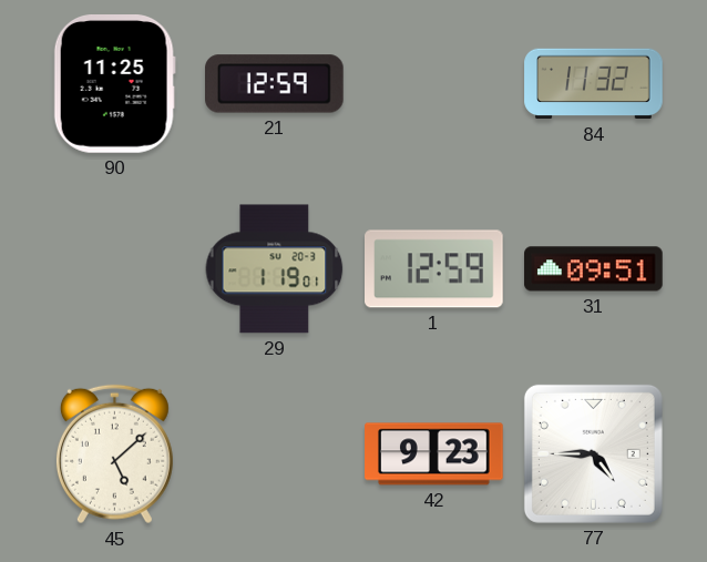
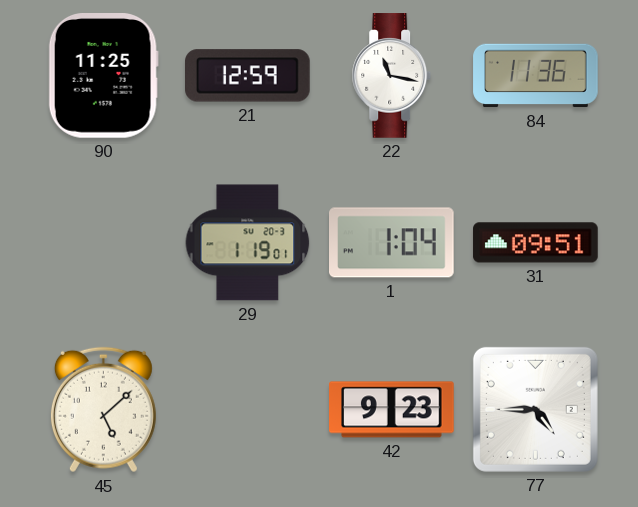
22: none -> 11:17
84: 11:32 -> 11:36
1: 12:59 -> 1:04
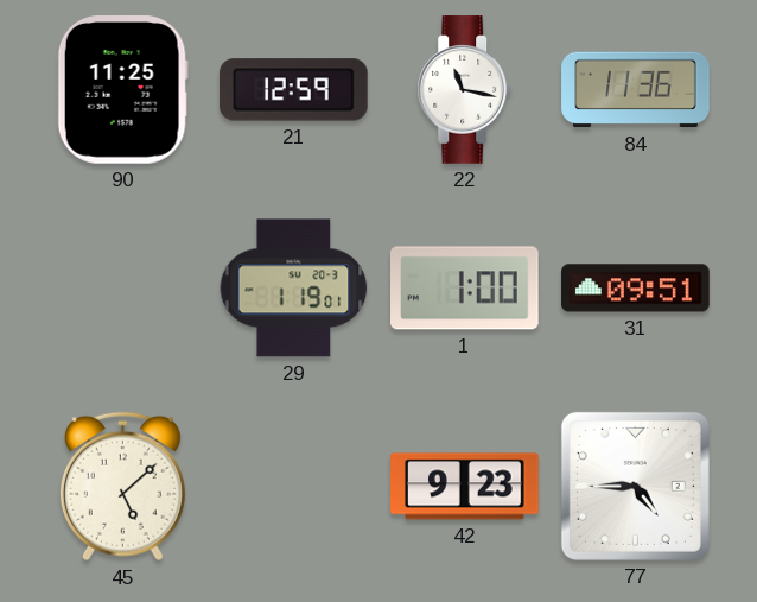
1: 1:04 -> 1:00
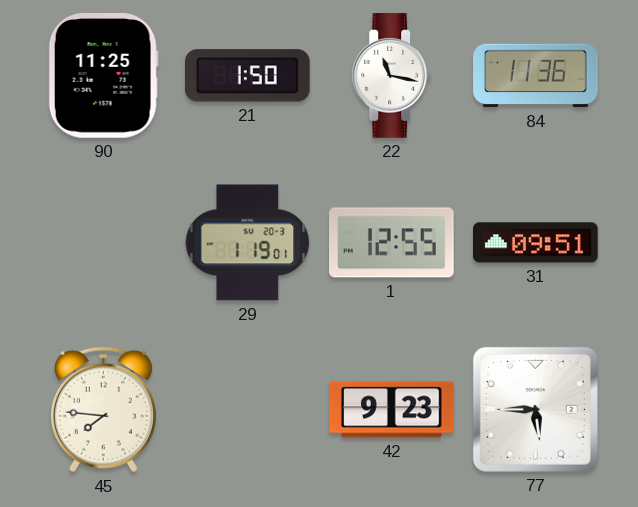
21: 12:59 -> 1:50
1: 1:00 -> 12:55
45: 5:08 -> 7:46
77: 4:45 -> 5:45
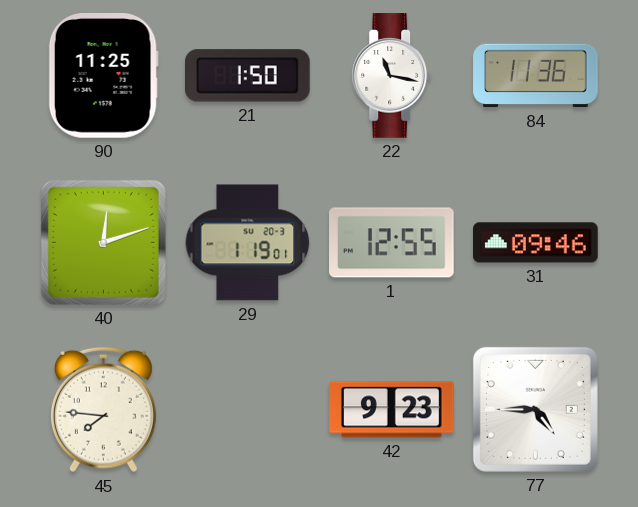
40: none -> 12:12
31: 09:51 -> 09:46
77: 5:45 -> 4:45
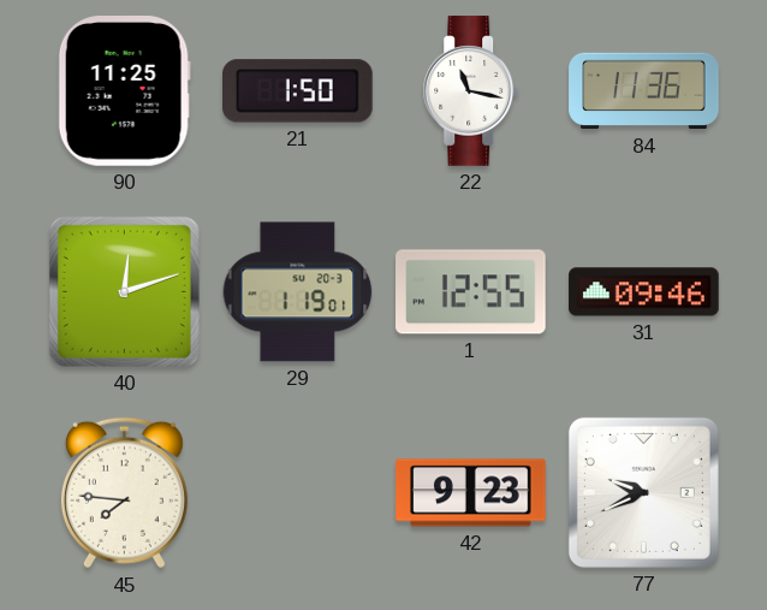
77: 4:45 -> 9:41
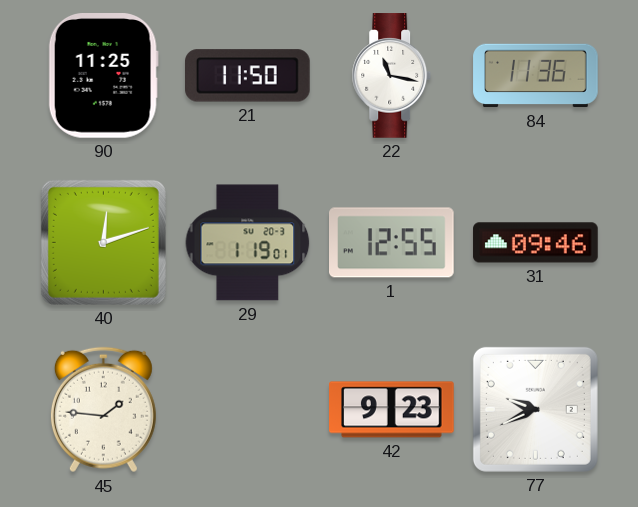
21: 1:50 -> 11:50
45: 7:46 -> 1:46
